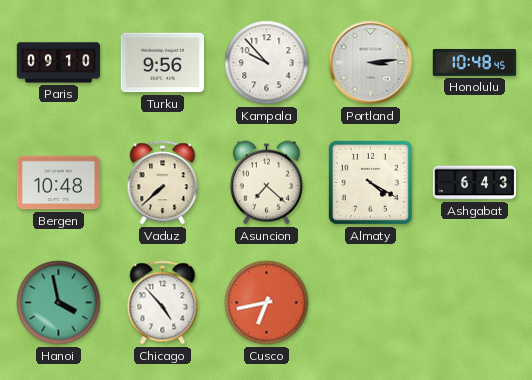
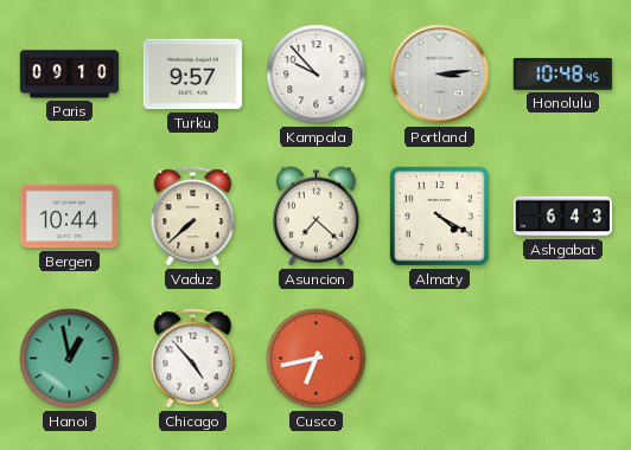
Turku: 9:56 -> 9:57
Bergen: 10:48 -> 10:44
Hanoi: 3:58 -> 12:58
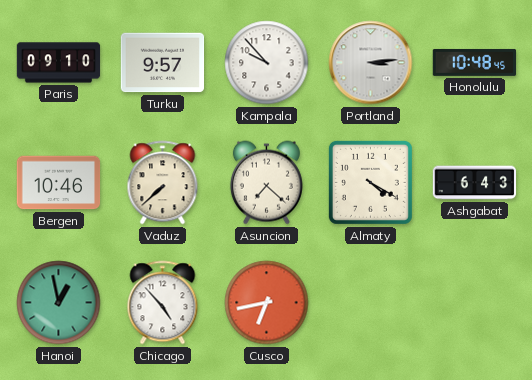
Bergen: 10:44 -> 10:46
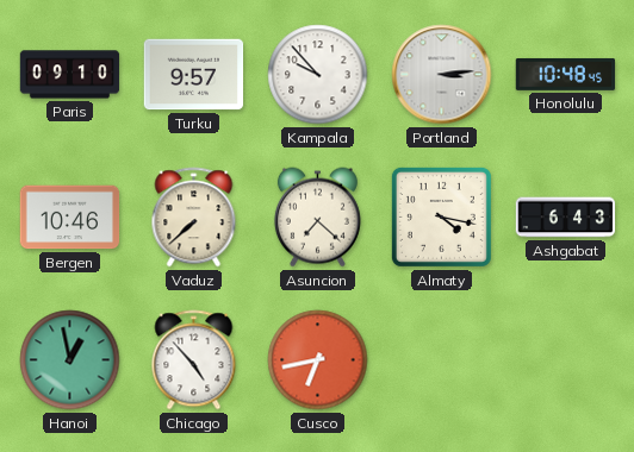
Almaty: 4:20 -> 4:17
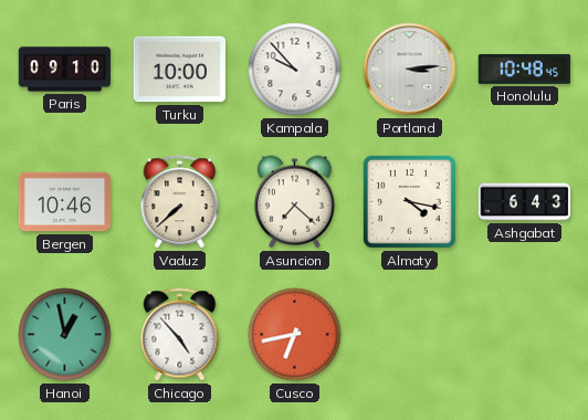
Turku: 9:57 -> 10:00
